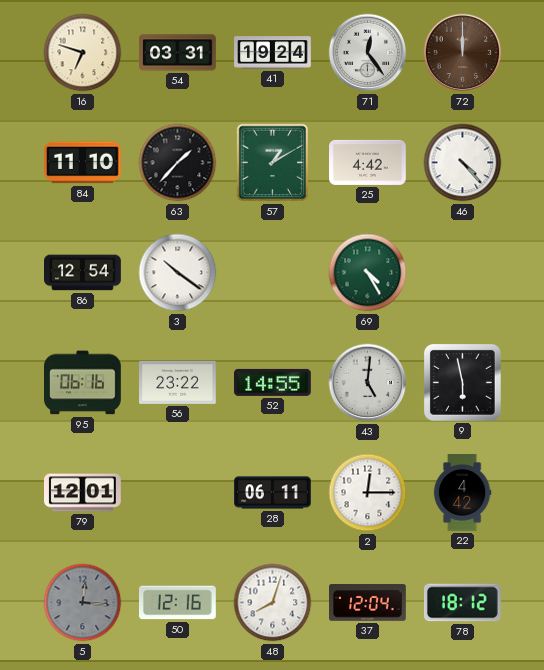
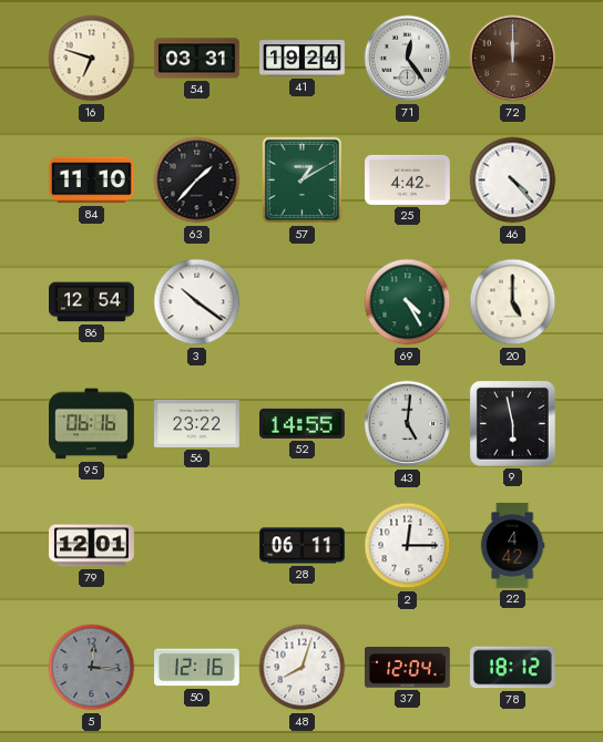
20: none -> 5:00
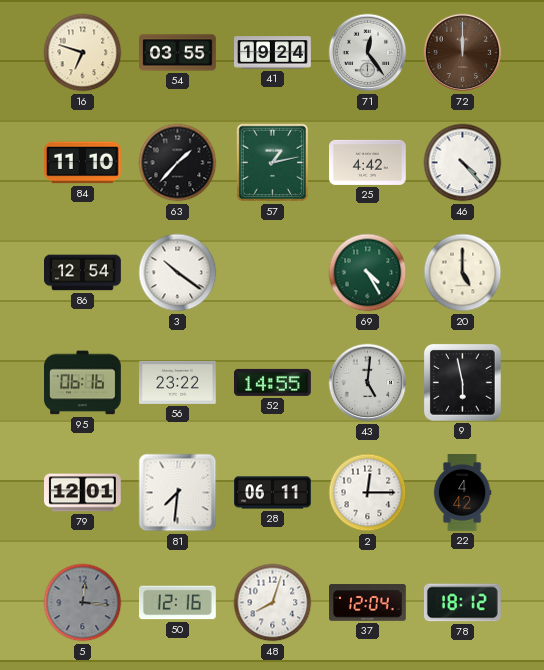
54: 03:31 -> 03:55
57: 1:10 -> 1:13
81: none -> 7:31
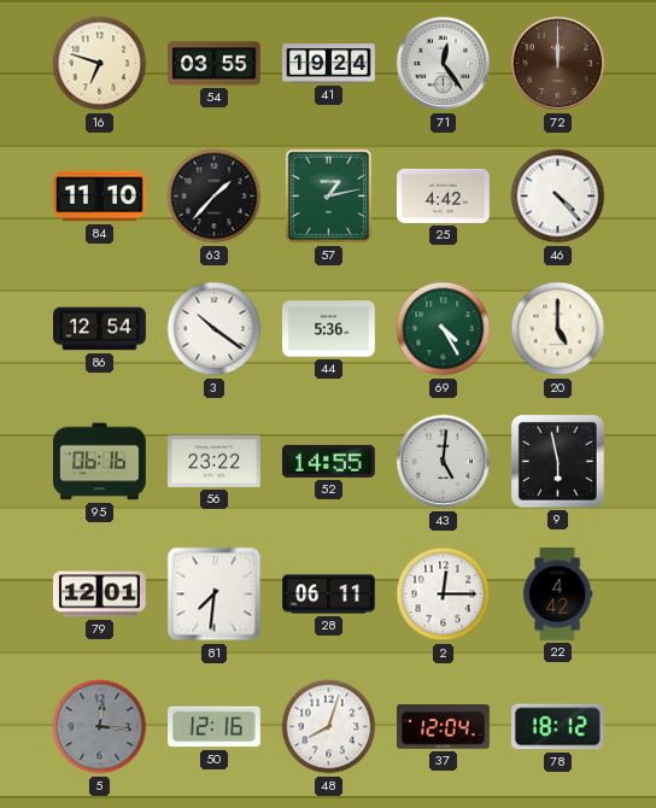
44: none -> 5:36
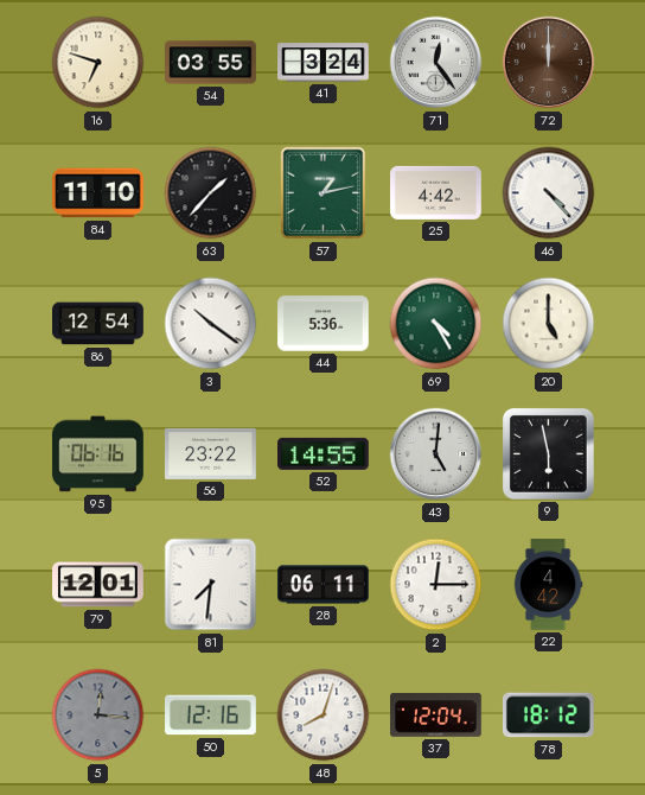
41: 19:24 -> 3:24
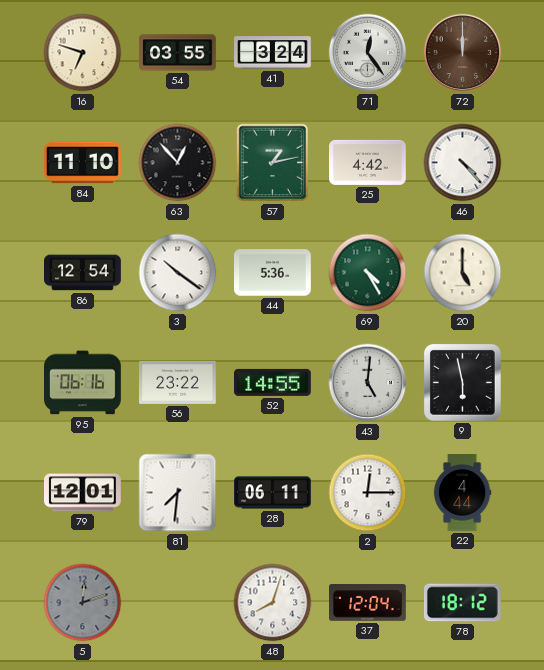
63: 1:37 -> 12:53
22: 4:42 -> 4:44
5: 12:16 -> 12:12
50: 12:16 -> none
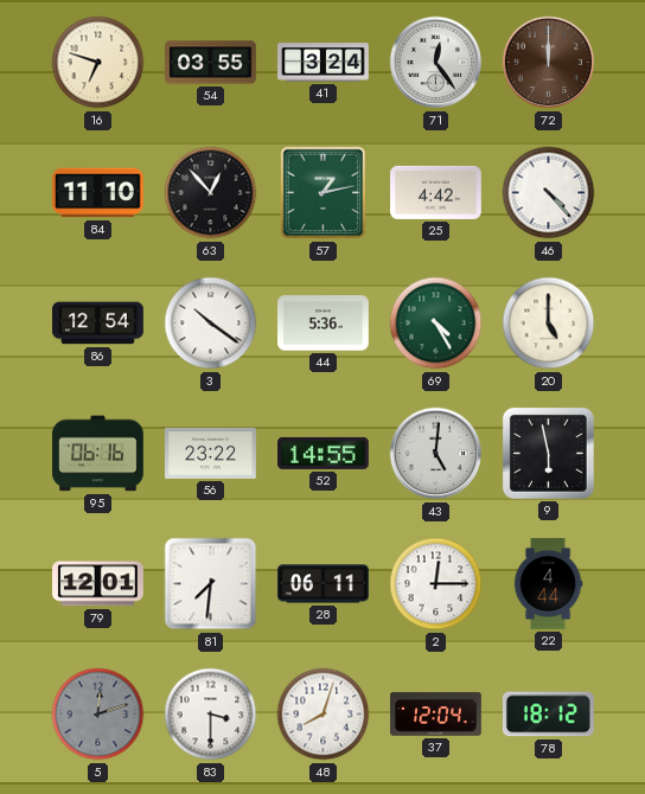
83: none -> 3:30
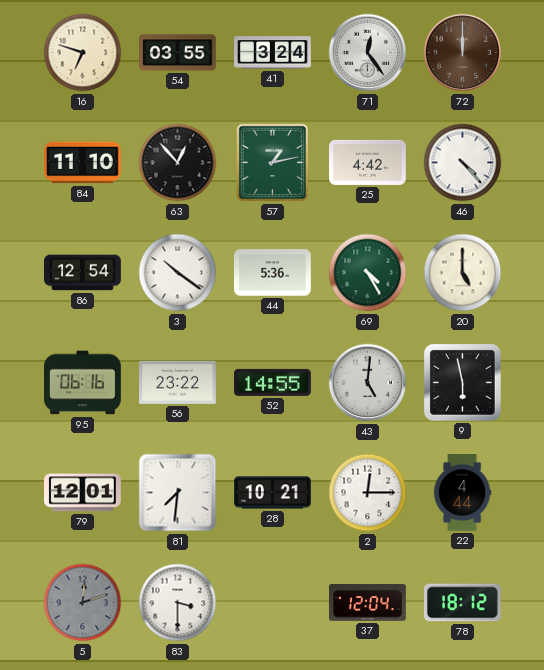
28: 06:11 -> 10:21
48: 8:03 -> none
